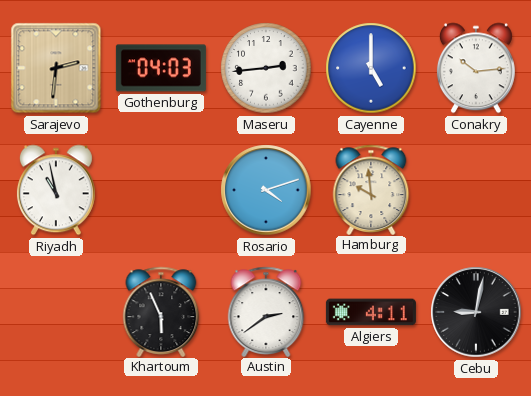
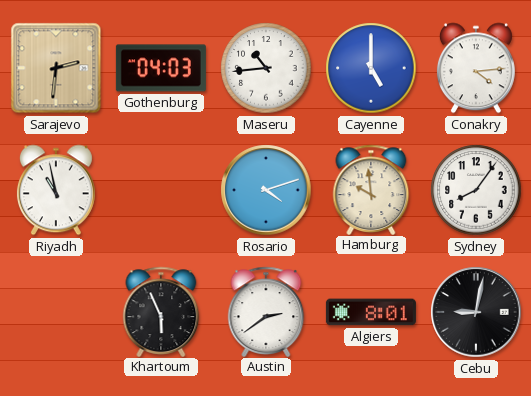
Maseru: 2:44 -> 10:44
Conakry: 10:14 -> 4:14
Sydney: none -> 8:06
Algiers: 4:11 -> 8:01
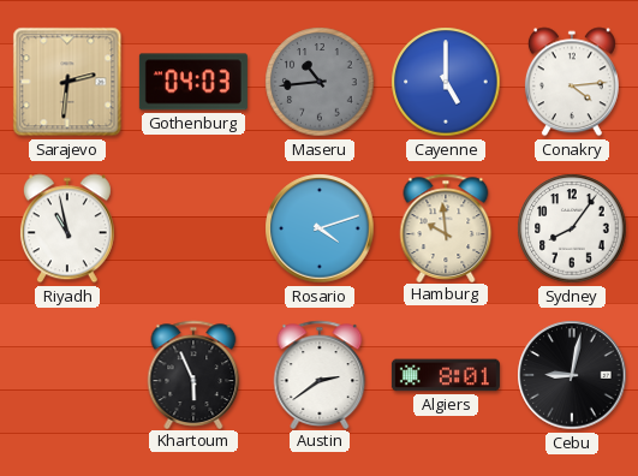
Maseru dial: white -> grey
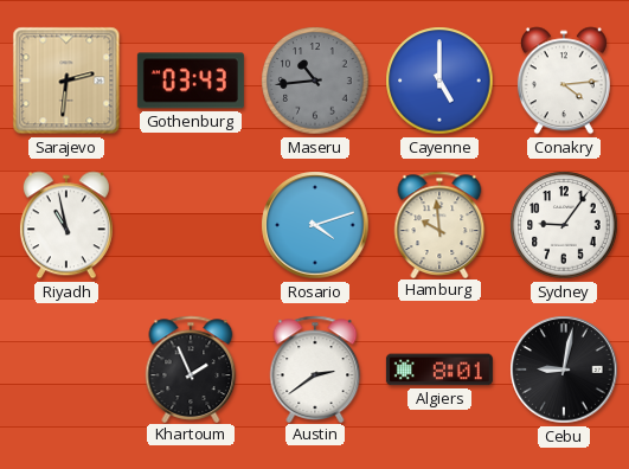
Gothenburg: 04:03 -> 03:43
Sydney: 8:06 -> 9:06
Khartoum: 5:56 -> 1:56
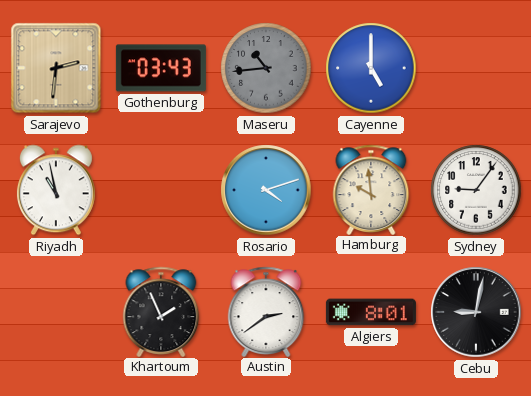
Conakry: 4:14 -> none
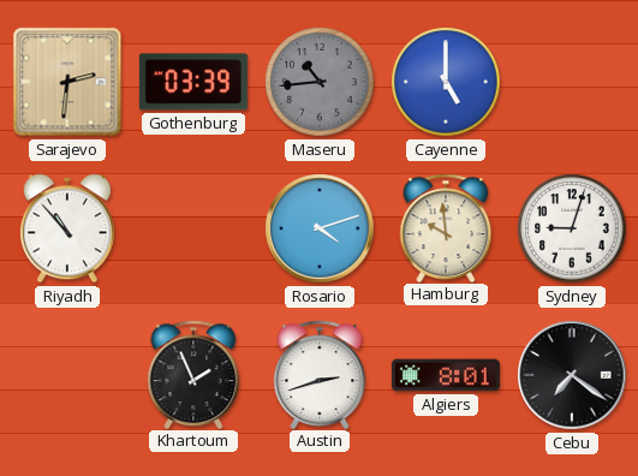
Gothenburg: 03:43 -> 03:39
Riyadh: 10:58 -> 10:53
Sydney: 9:06 -> 9:03
Austin: 2:39 -> 2:42
Cebu: 9:02 -> 7:21
